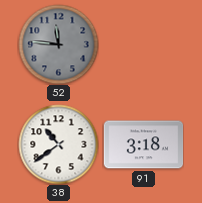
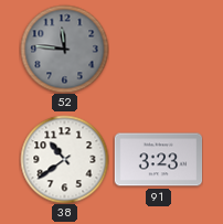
91: 3:18 -> 3:23
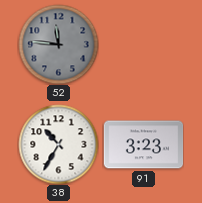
38: 10:39 -> 10:35
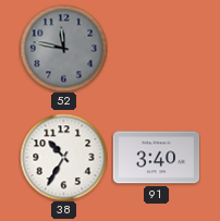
52: 11:46 -> 11:47
91: 3:23 -> 3:40
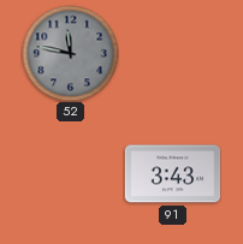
38: 10:35 -> none
91: 3:40 -> 3:43
